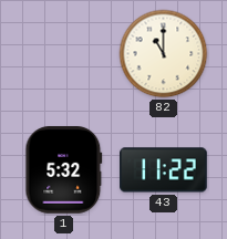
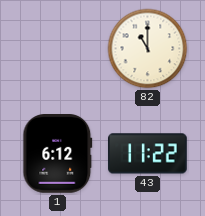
1: 5:32 -> 6:12
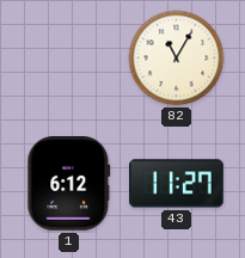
82: 11:00 -> 11:05
43: 11:22 -> 11:27
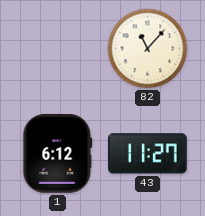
82: 11:05 -> 11:07
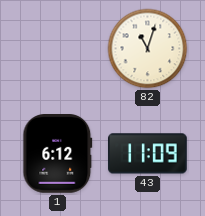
82: 11:07 -> 11:03
43: 11:27 -> 11:09
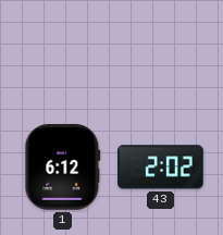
82: 11:03 -> none
43: 11:09 -> 2:02
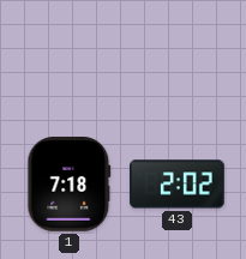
1: 6:12 -> 7:18
